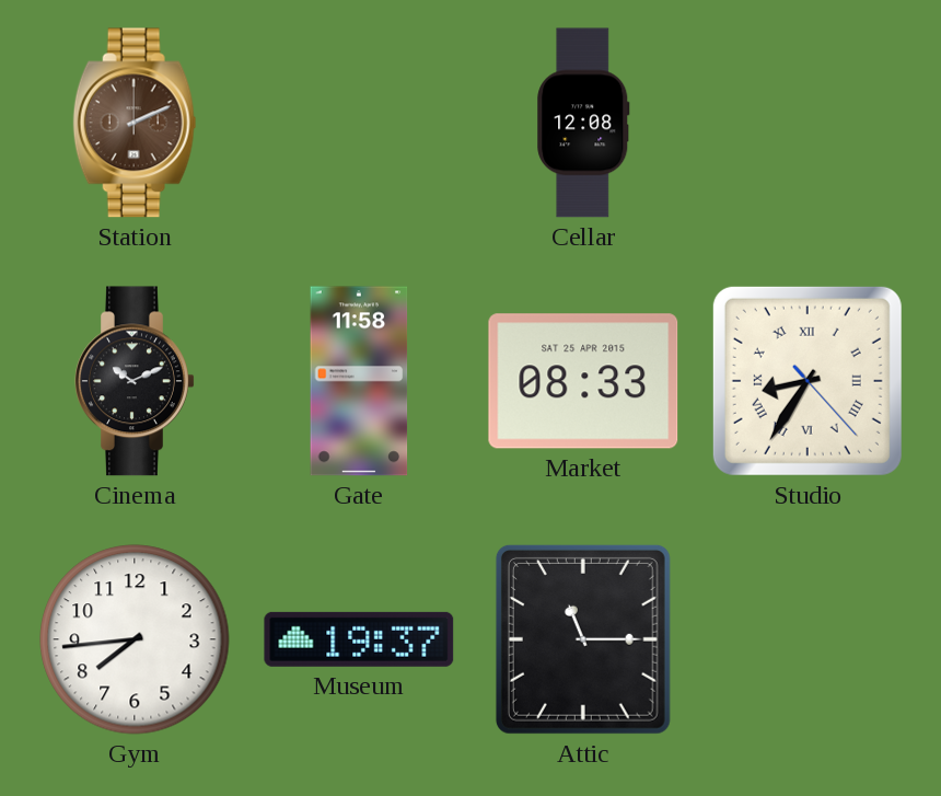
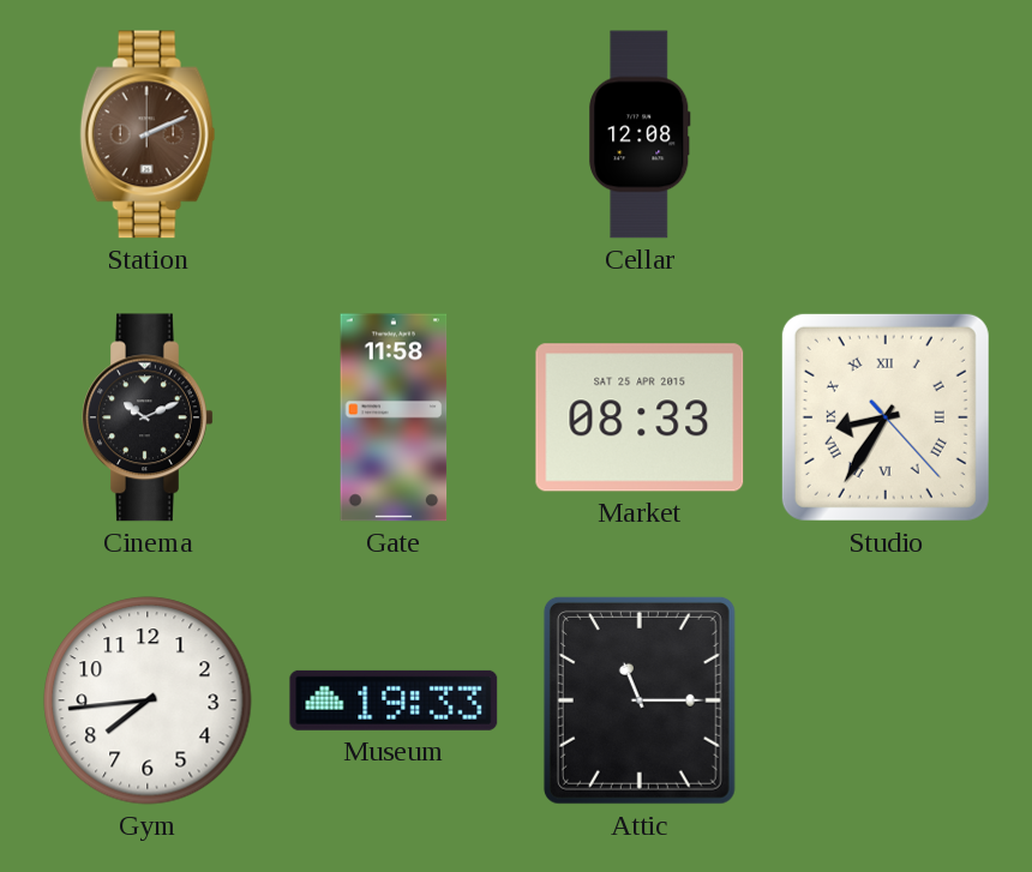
Museum: 19:37 -> 19:33
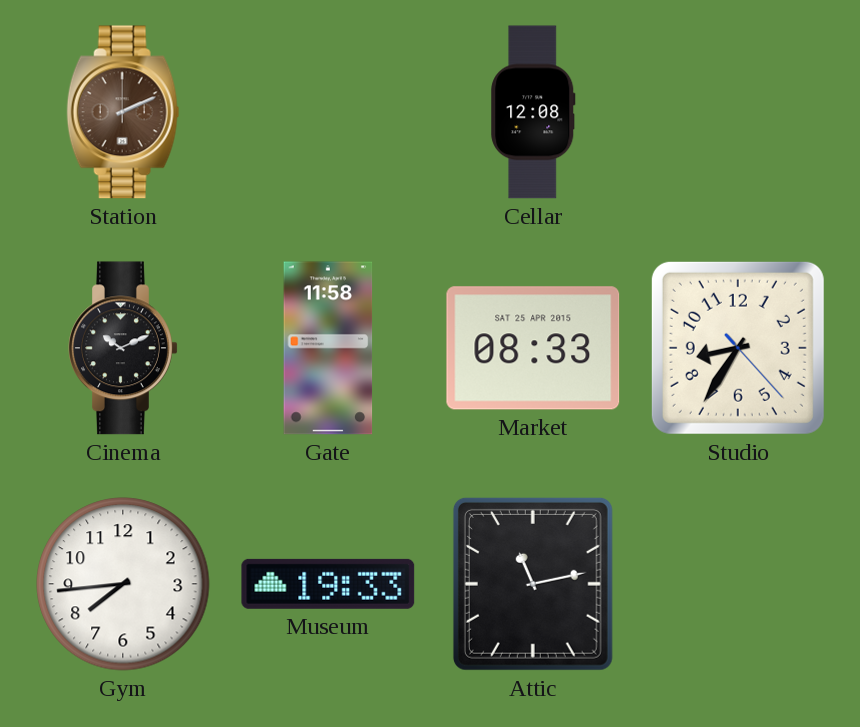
Studio numerals: Roman -> Arabic
Attic: 11:15 -> 11:13
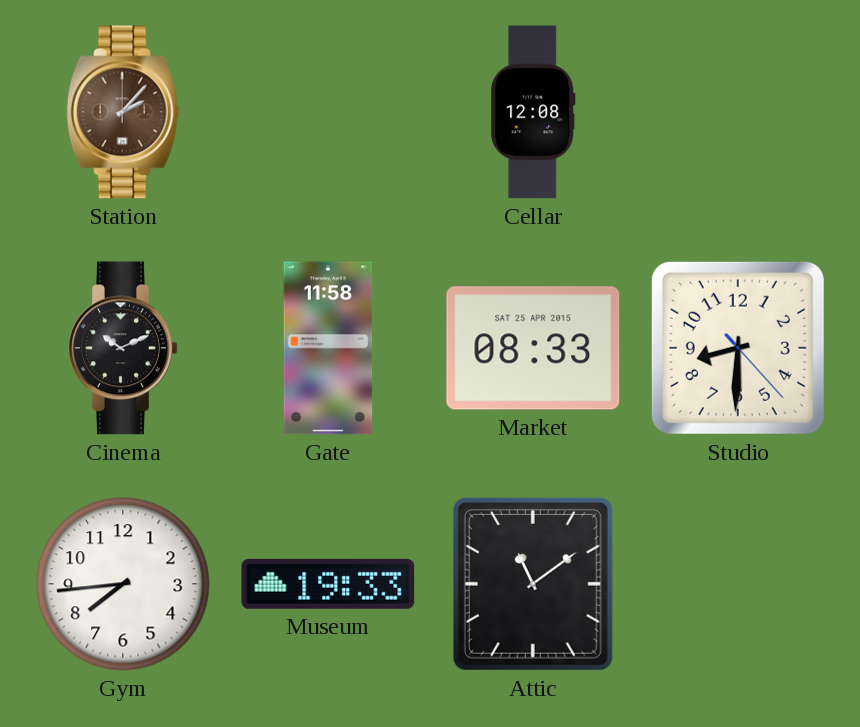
Station: 2:11 -> 2:07
Studio: 8:35 -> 8:30
Attic: 11:13 -> 11:09
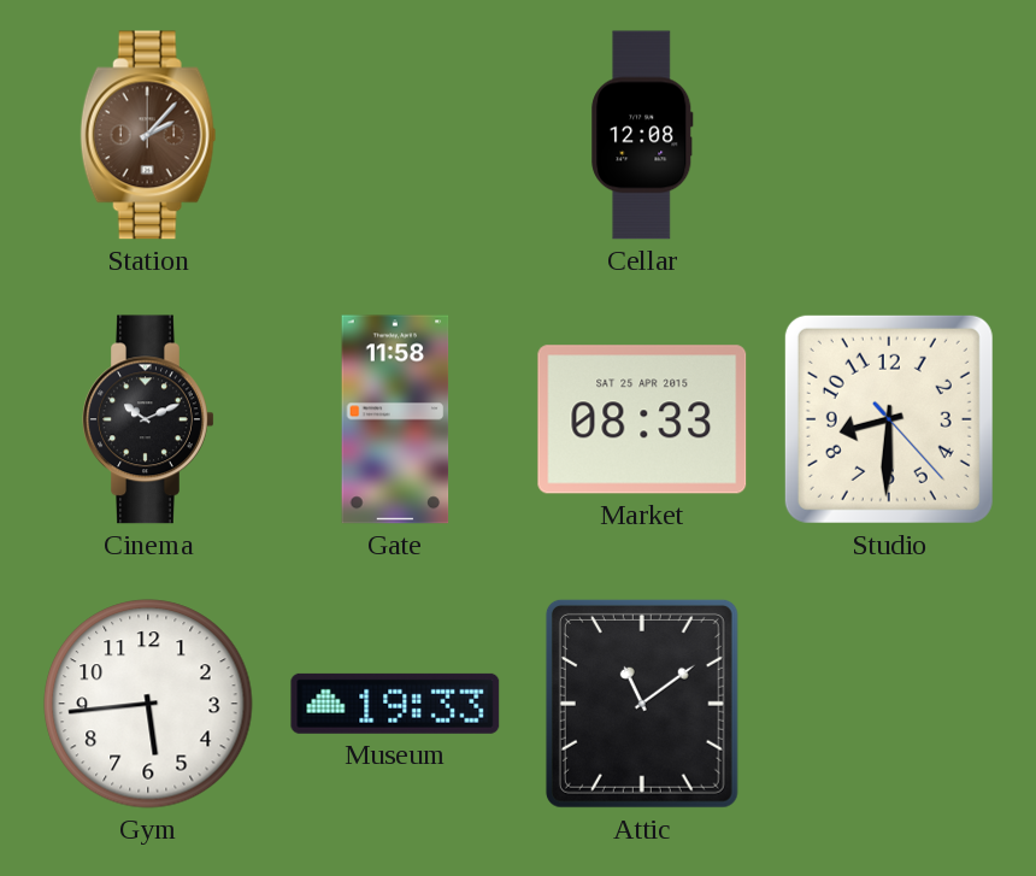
Gym: 7:44 -> 5:44
